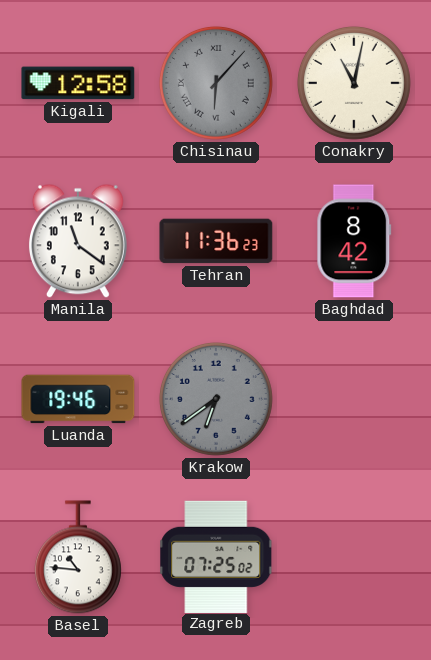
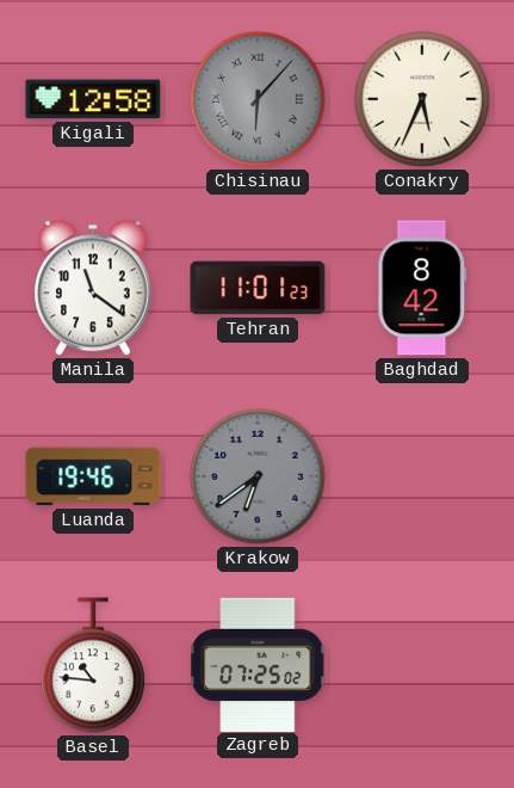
Conakry: 11:02 -> 5:34
Tehran: 11:36 -> 11:01
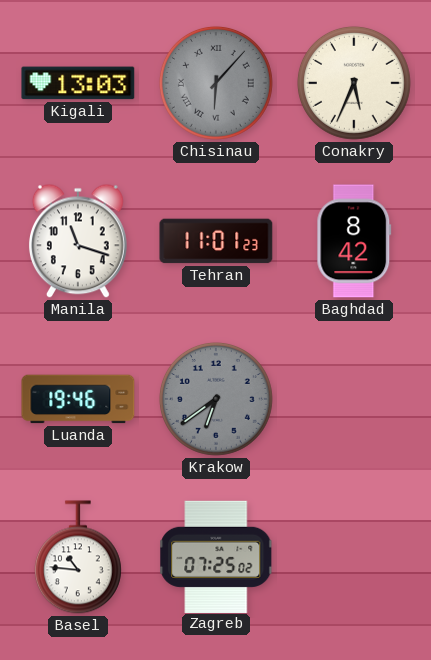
Kigali: 12:58 -> 13:03
Manila: 11:21 -> 11:18
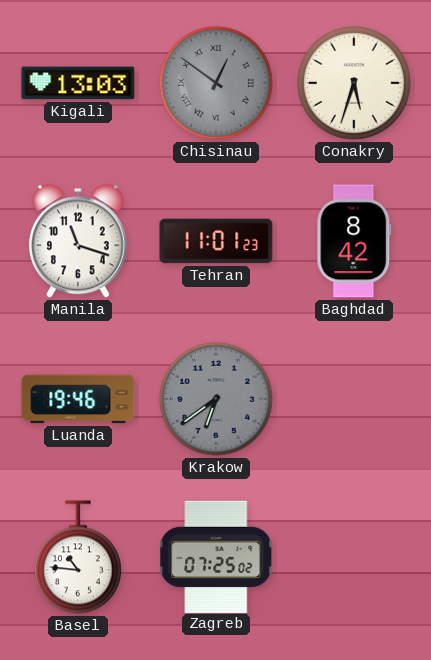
Chisinau: 6:07 -> 12:51
Conakry: 5:34 -> 5:33
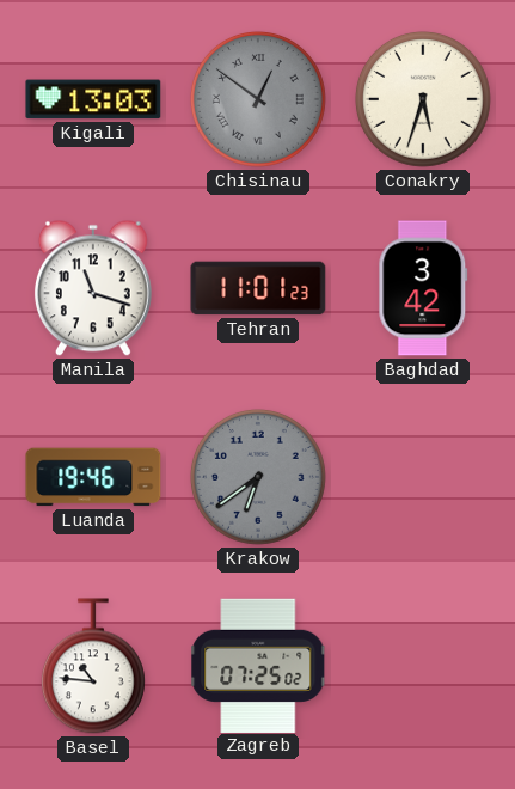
Baghdad: 8:42 -> 3:42
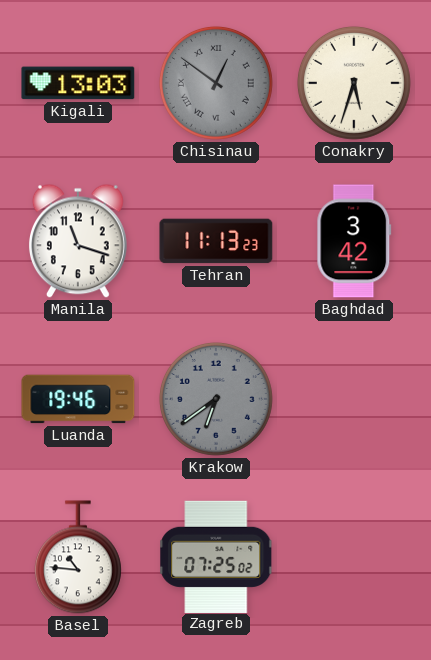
Tehran: 11:01 -> 11:13
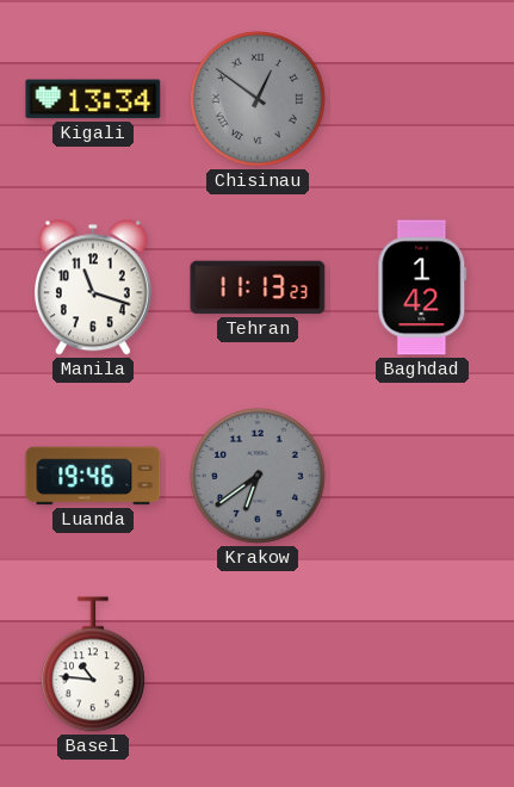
Kigali: 13:03 -> 13:34
Conakry: 5:33 -> none
Baghdad: 3:42 -> 1:42
Zagreb: 07:25 -> none
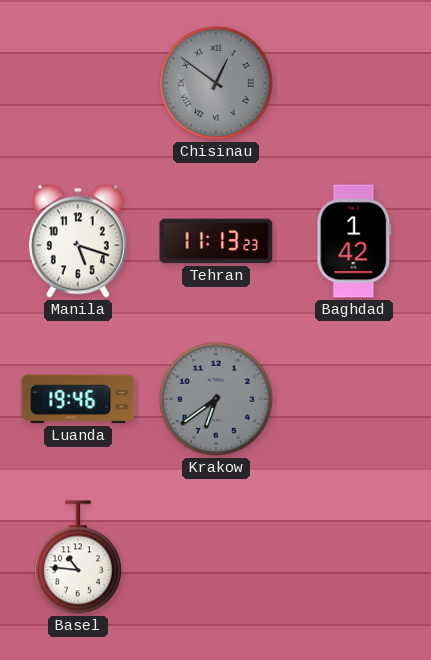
Kigali: 13:34 -> none
Manila: 11:18 -> 5:18
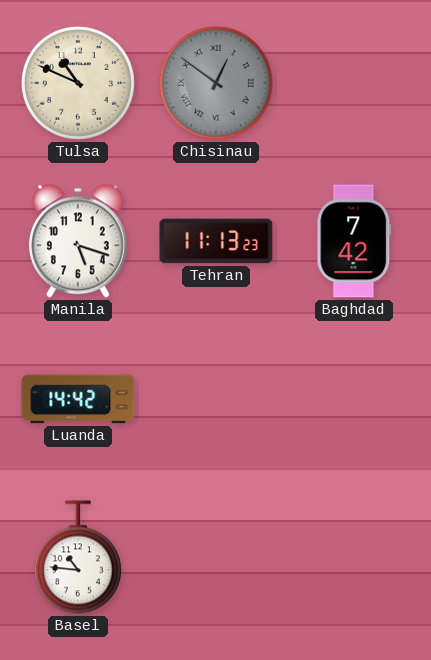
Tulsa: none -> 10:49
Baghdad: 1:42 -> 7:42
Luanda: 19:46 -> 14:42
Krakow: 6:39 -> none
